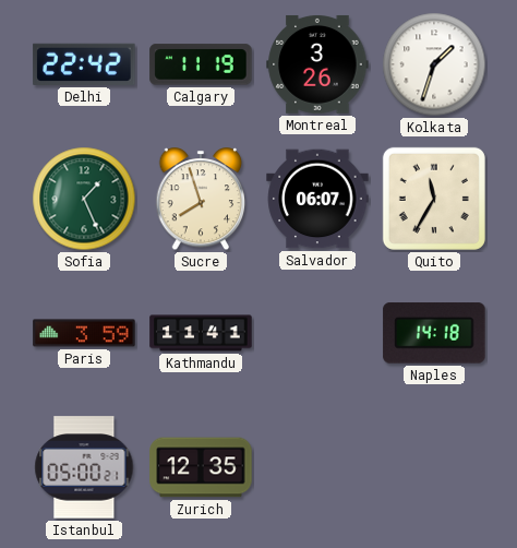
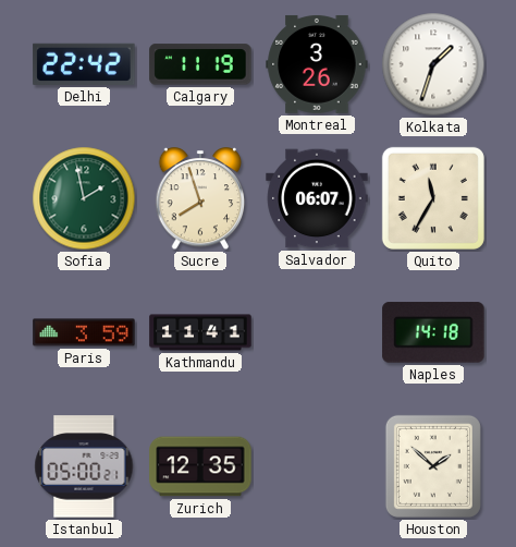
Sofia: 1:26 -> 1:58
Houston: none -> 1:52
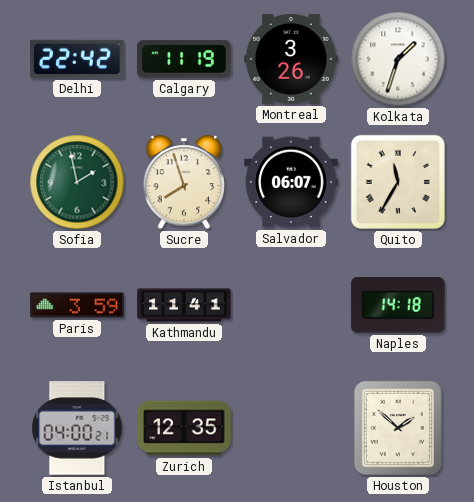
Istanbul: 05:00 -> 04:00
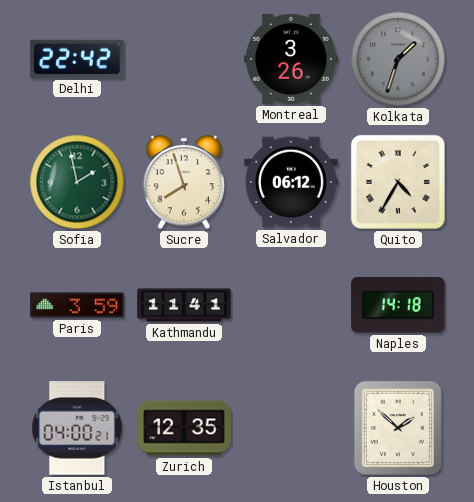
Calgary: 11:19 -> none
Kolkata dial: white -> grey
Salvador: 06:07 -> 06:12
Quito: 11:35 -> 4:35
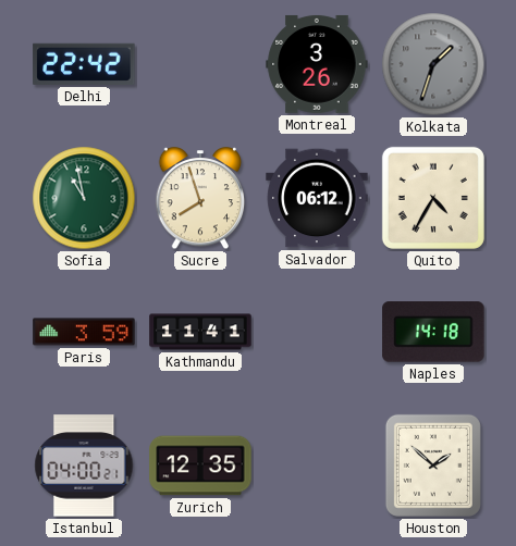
Sofia: 1:58 -> 10:58
